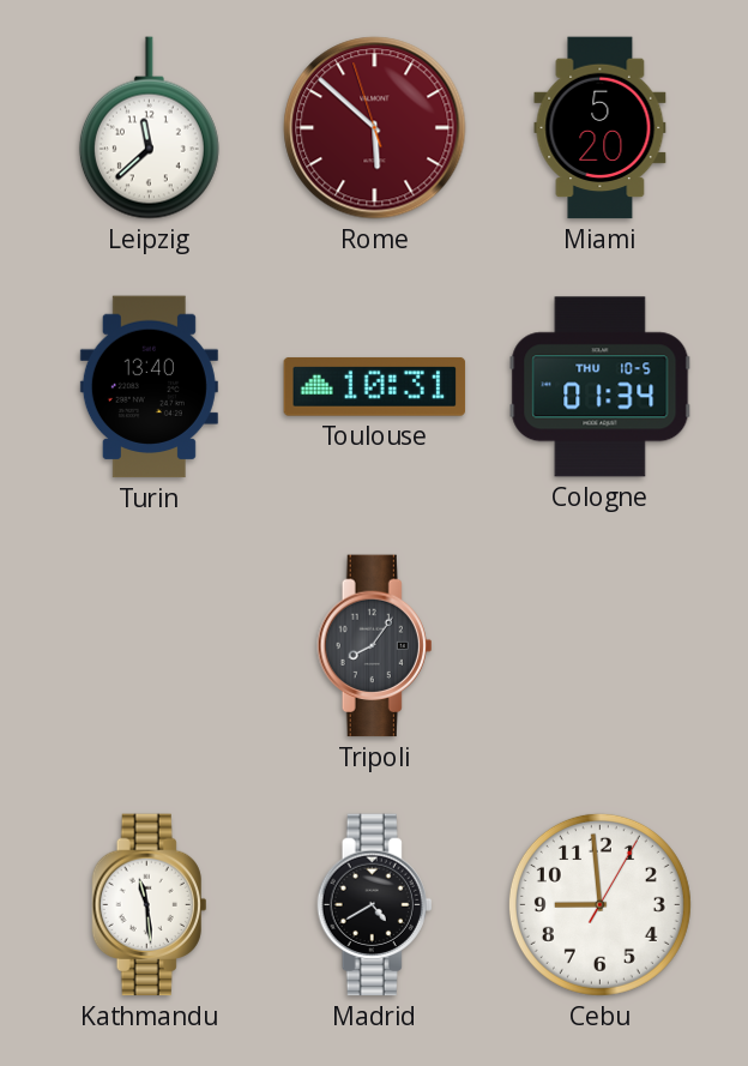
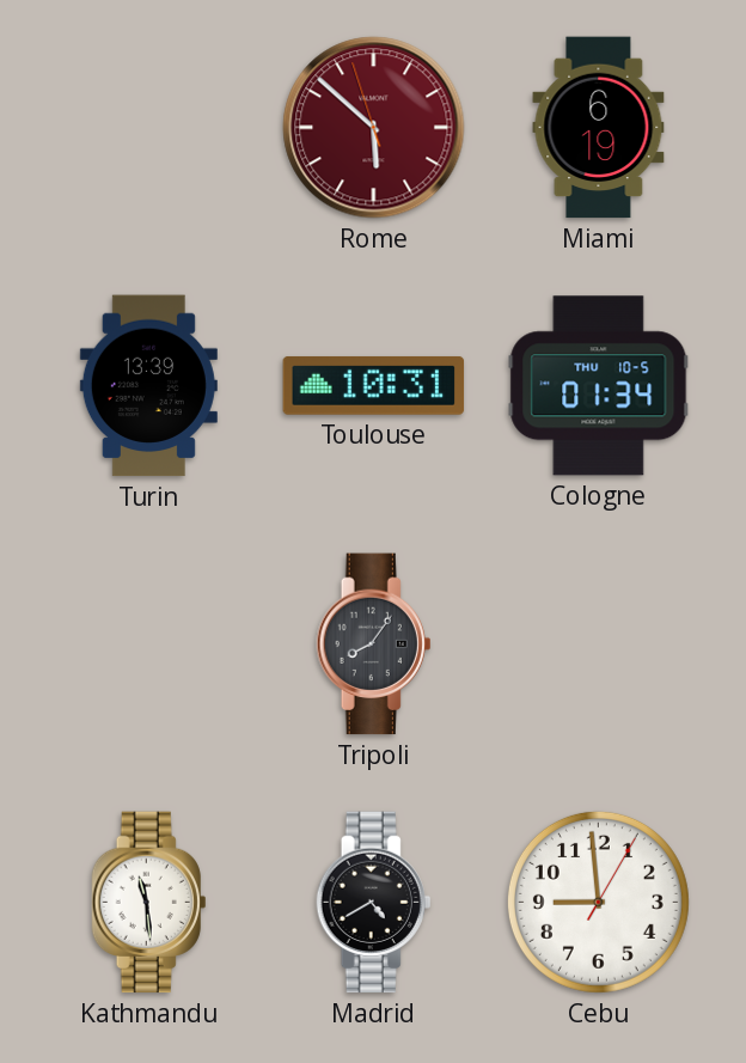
Leipzig: 11:38 -> none
Miami: 5:20 -> 6:19
Turin: 13:40 -> 13:39
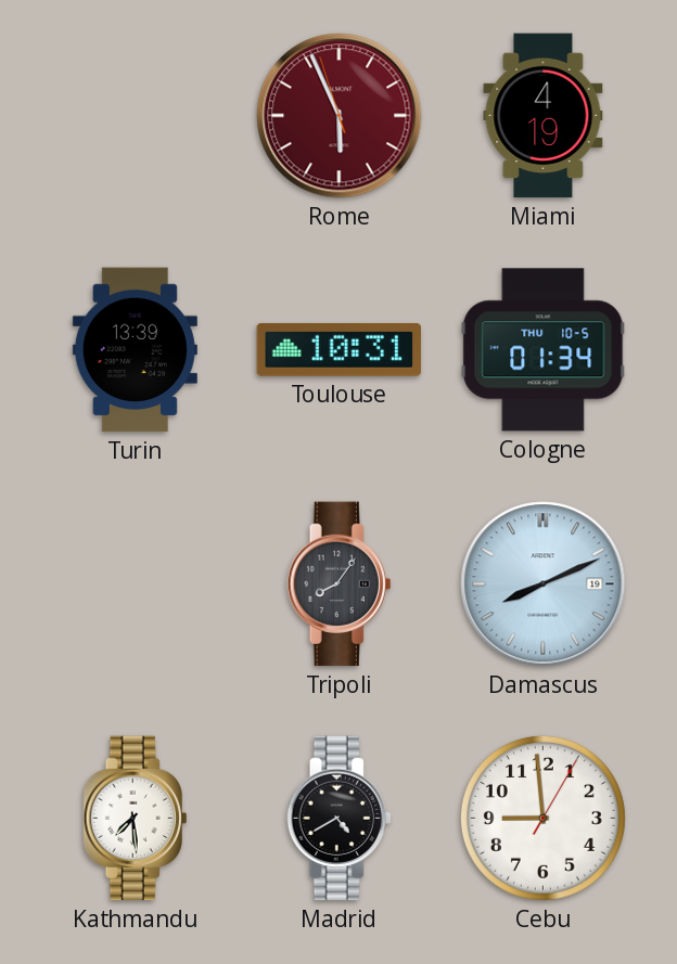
Rome: 5:51 -> 5:55
Miami: 6:19 -> 4:19
Damascus: none -> 8:11
Kathmandu: 11:29 -> 7:29
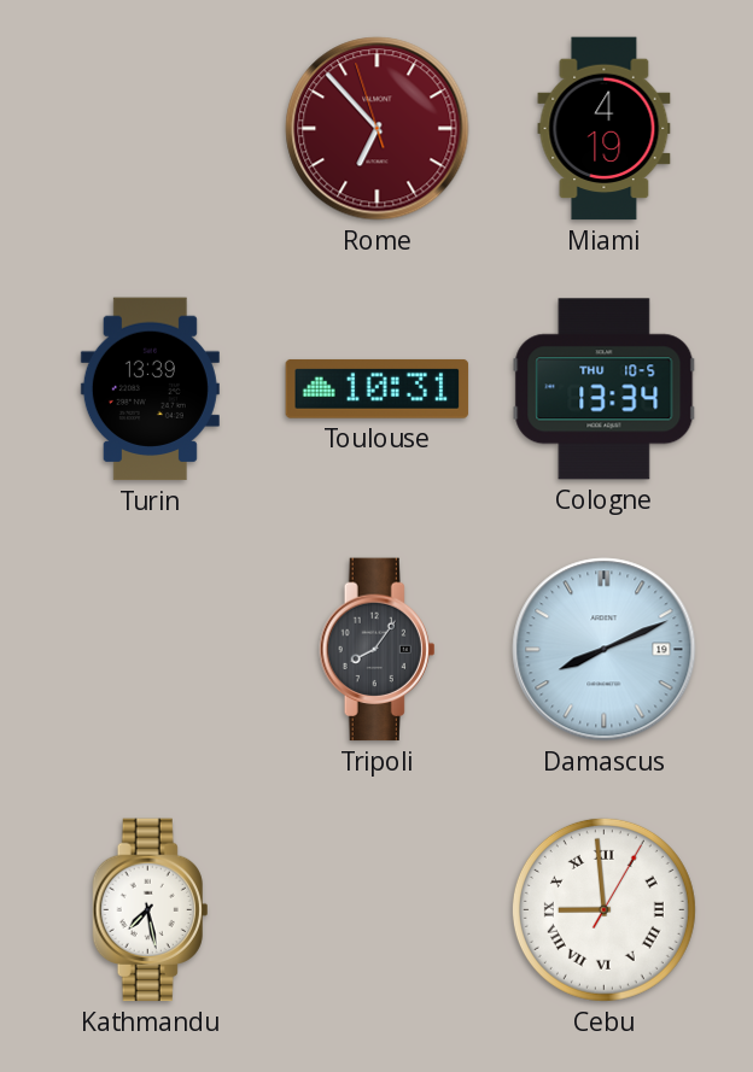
Rome: 5:55 -> 6:52
Cologne: 01:34 -> 13:34
Kathmandu: 7:29 -> 7:28
Madrid: 4:40 -> none
Cebu numerals: Arabic -> Roman
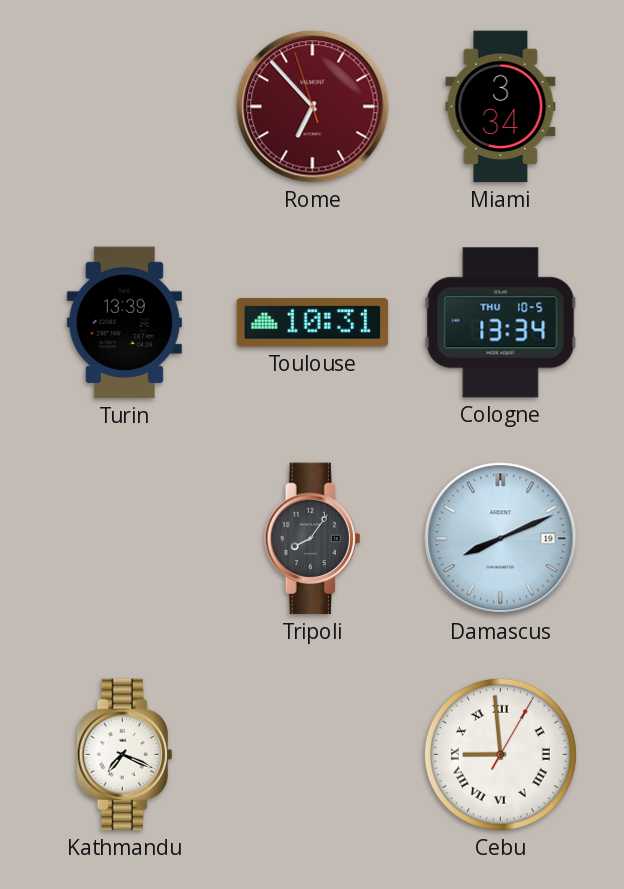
Miami: 4:19 -> 3:34
Kathmandu: 7:28 -> 7:19
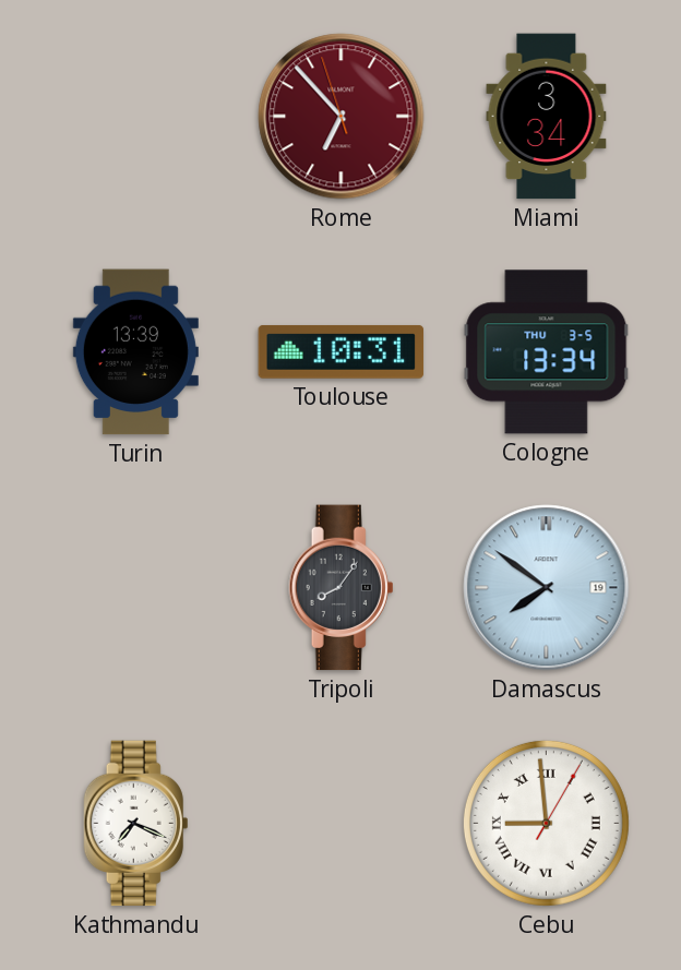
Cologne date: THU 10-5 -> THU 3-5
Damascus: 8:11 -> 7:51
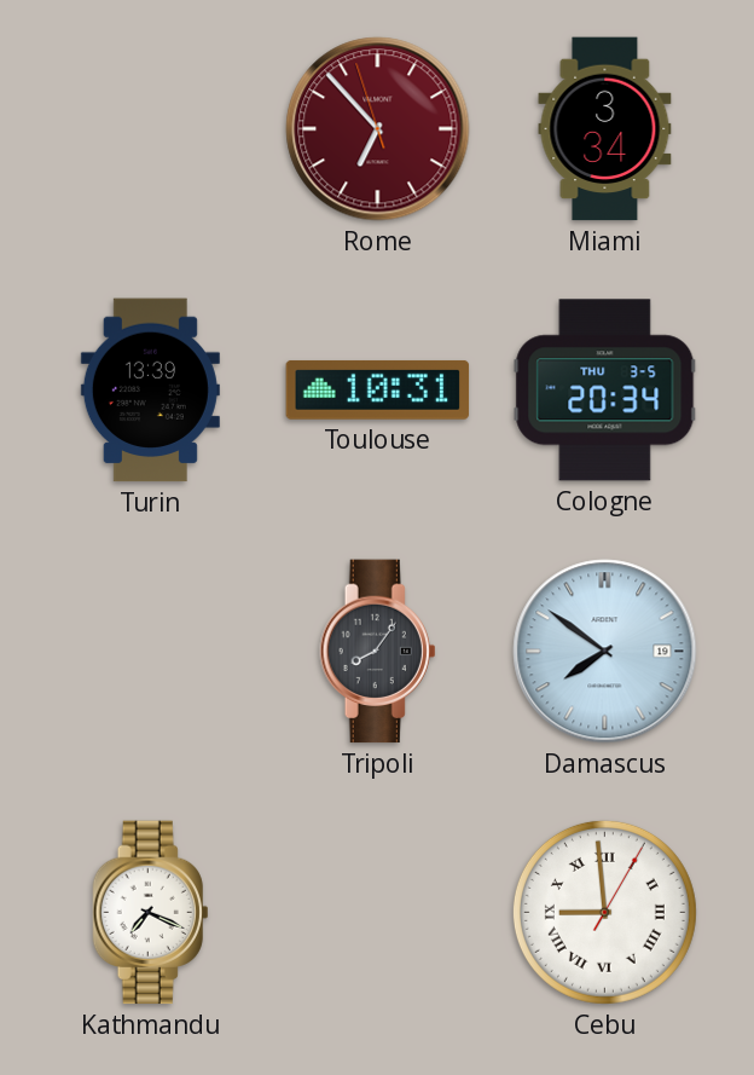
Cologne: 13:34 -> 20:34
